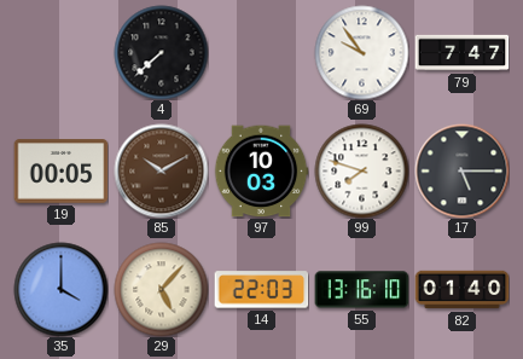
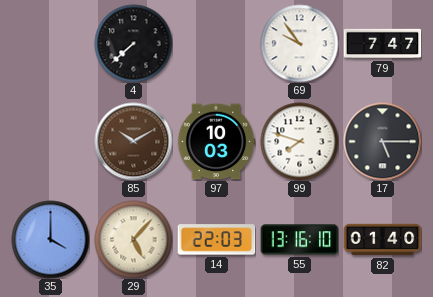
19: 00:05 -> none
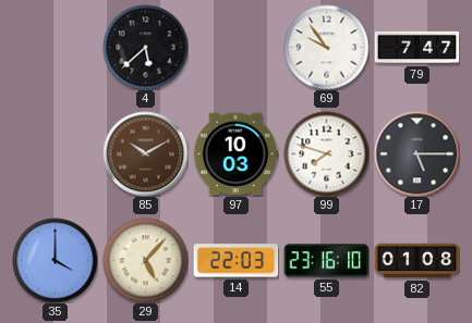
4: 7:38 -> 5:38
55: 13:16 -> 23:16
82: 01:40 -> 01:08
